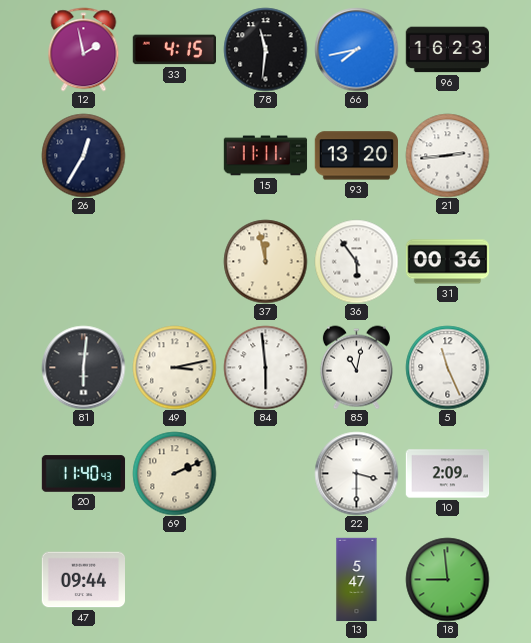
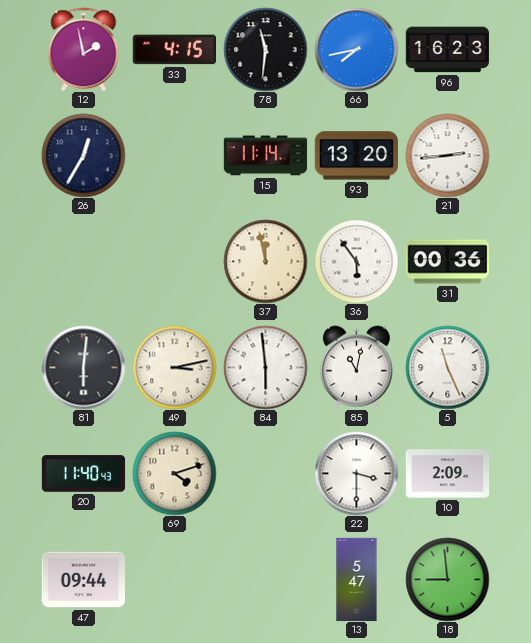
15: 11:11 -> 11:14
69: 2:11 -> 4:12
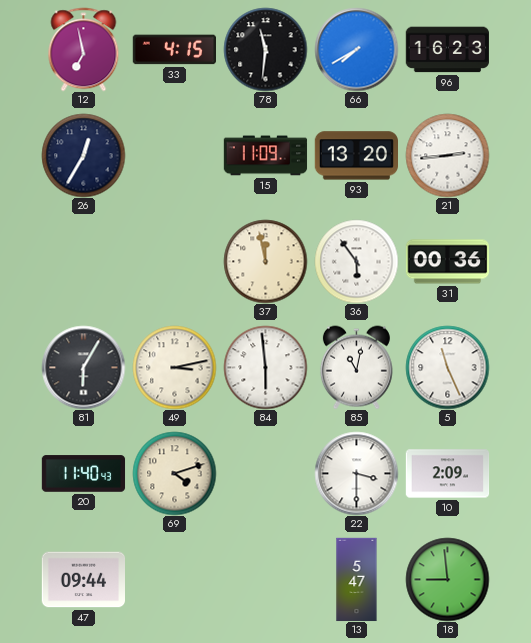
12: 1:58 -> 6:58
66: 7:43 -> 7:40
15: 11:14 -> 11:09
81: 6:01 -> 6:05
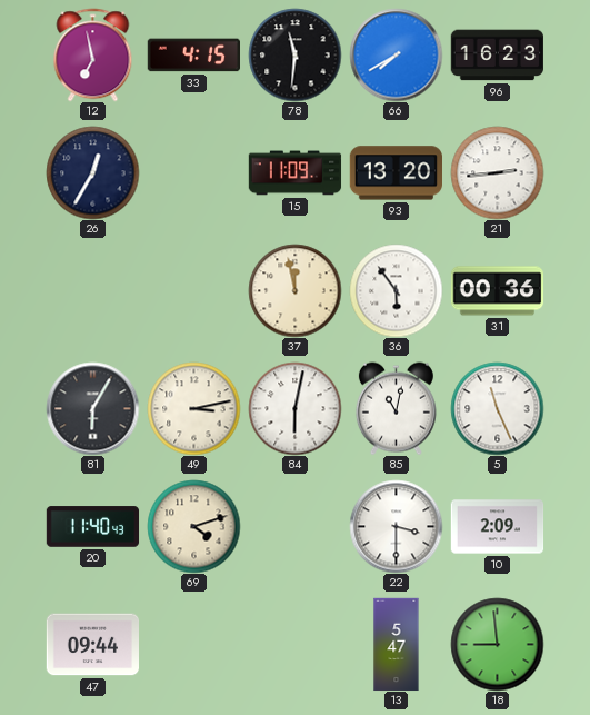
84: 5:59 -> 6:02
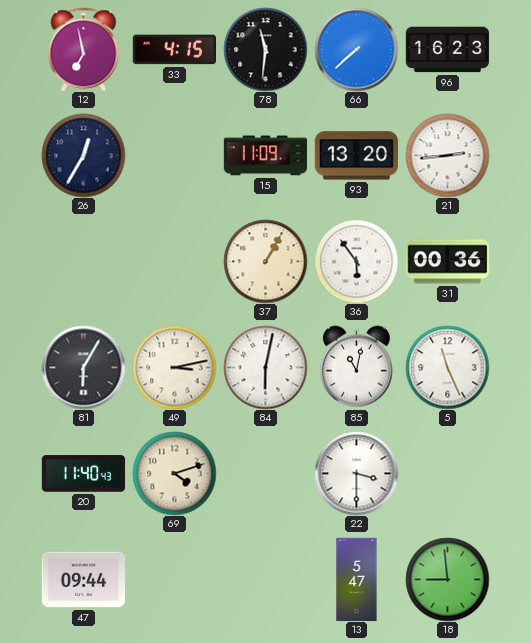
66: 7:40 -> 7:38
37: 11:58 -> 1:05
10: 2:09 -> none
